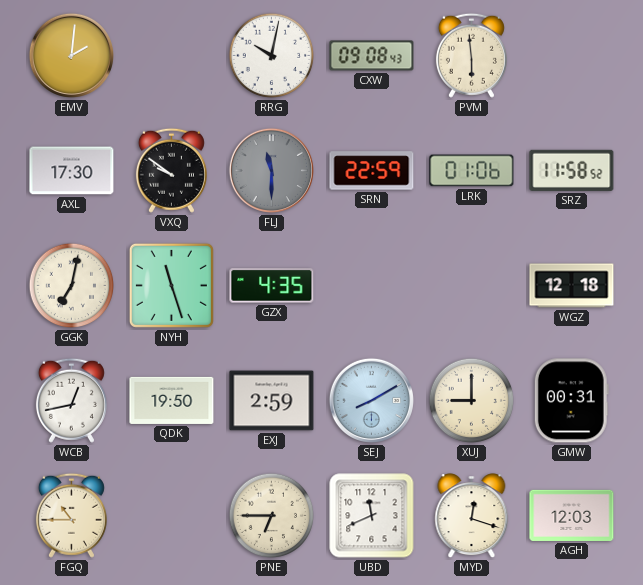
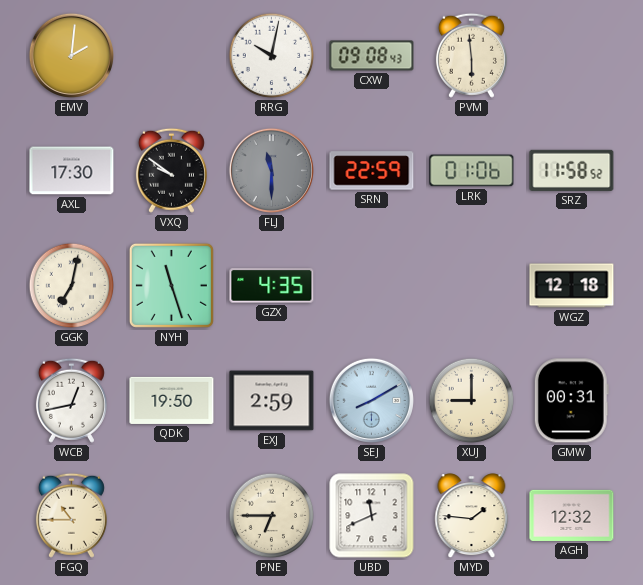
MYD: 12:18 -> 1:46
AGH: 12:03 -> 12:32
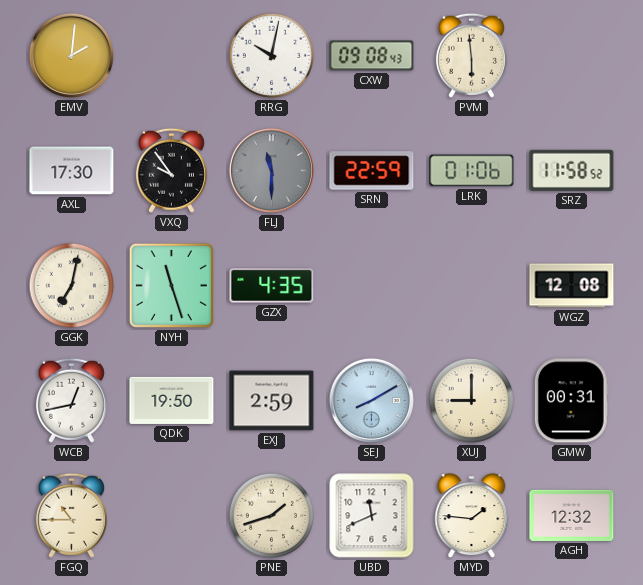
VXQ: 9:51 -> 9:54
WGZ: 12:18 -> 12:08
PNE: 6:45 -> 1:42
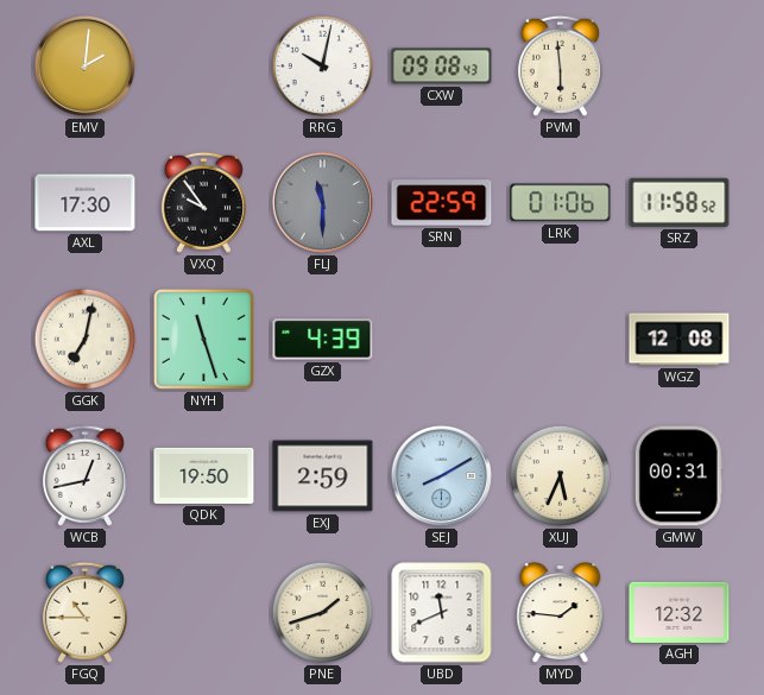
GZX: 4:35 -> 4:39
XUJ: 9:00 -> 5:34
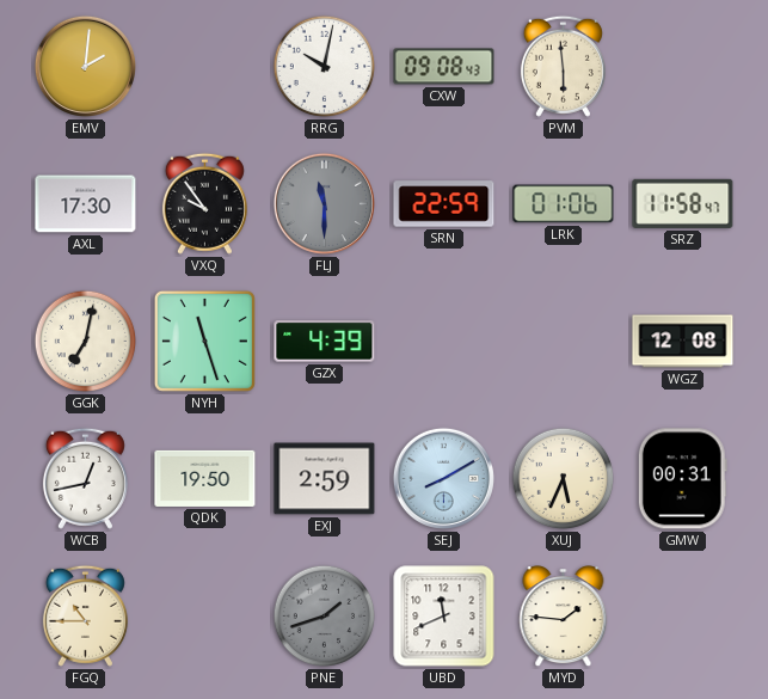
SRZ: 11:58:52 -> 11:58:47
PNE dial: cream -> grey
AGH: 12:32 -> none
